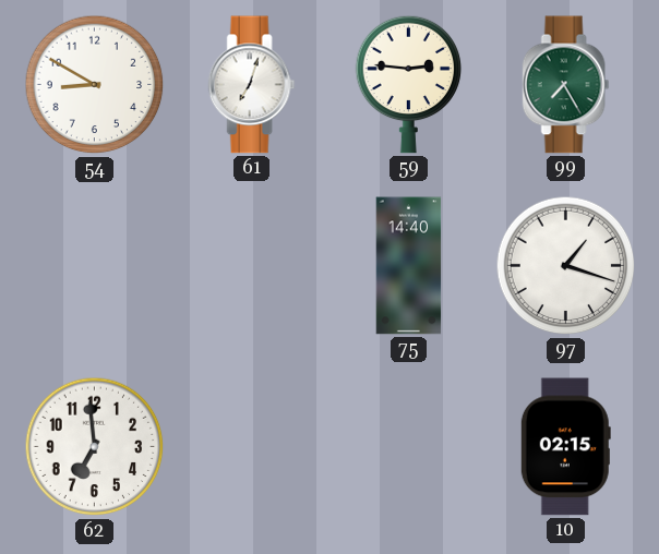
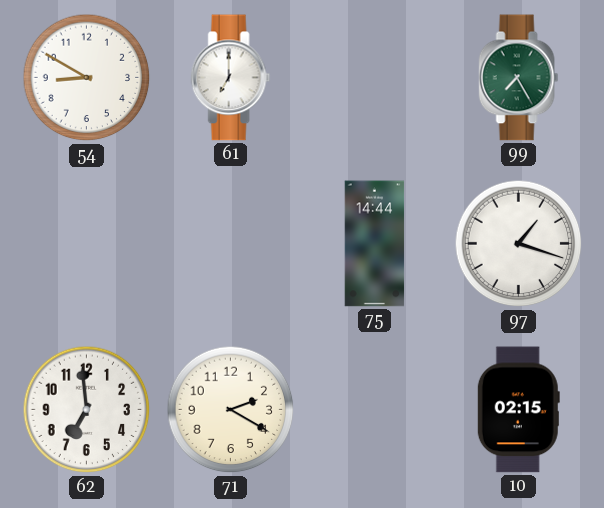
61: 7:03 -> 7:00
59: 2:46 -> none
75: 14:40 -> 14:44
71: none -> 2:20
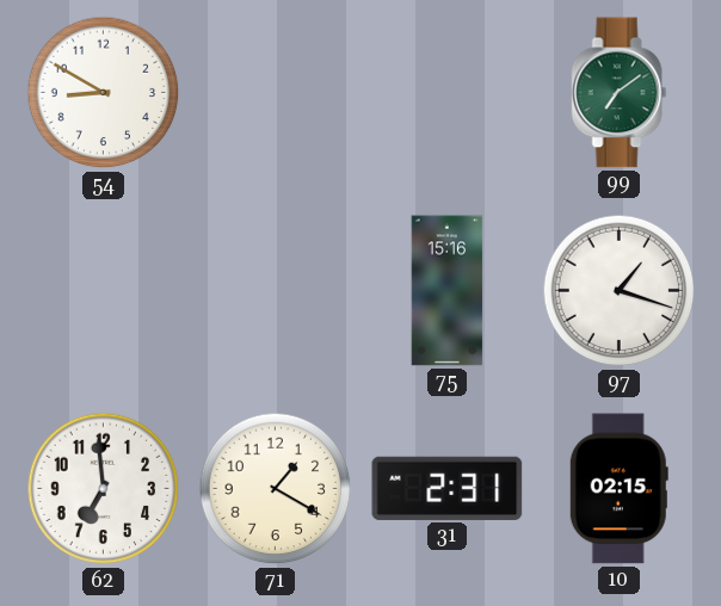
61: 7:00 -> none
99: 7:25 -> 7:09
75: 14:44 -> 15:16
71: 2:20 -> 1:20
31: none -> 2:31
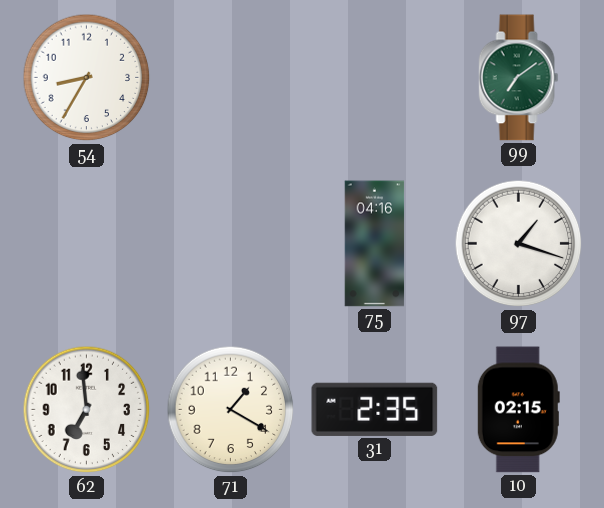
54: 8:50 -> 8:35
75: 15:16 -> 04:16
31: 2:31 -> 2:35
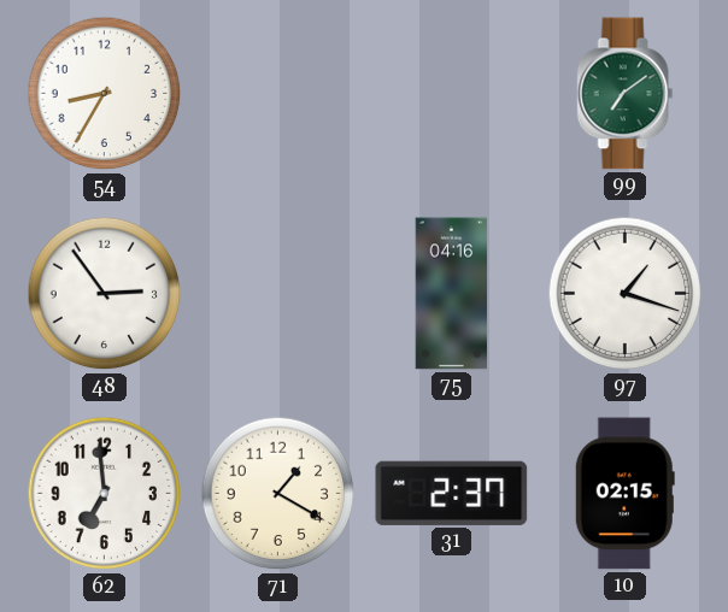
48: none -> 2:54
31: 2:35 -> 2:37
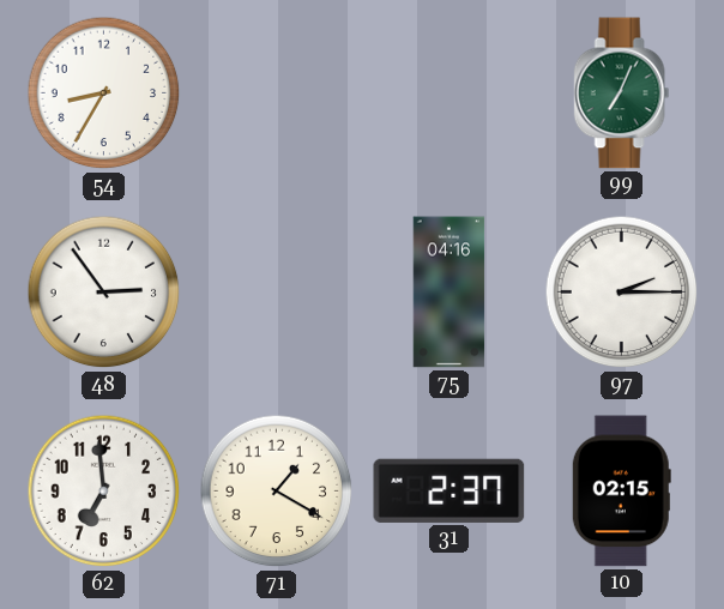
99: 7:09 -> 7:04
97: 1:18 -> 2:15
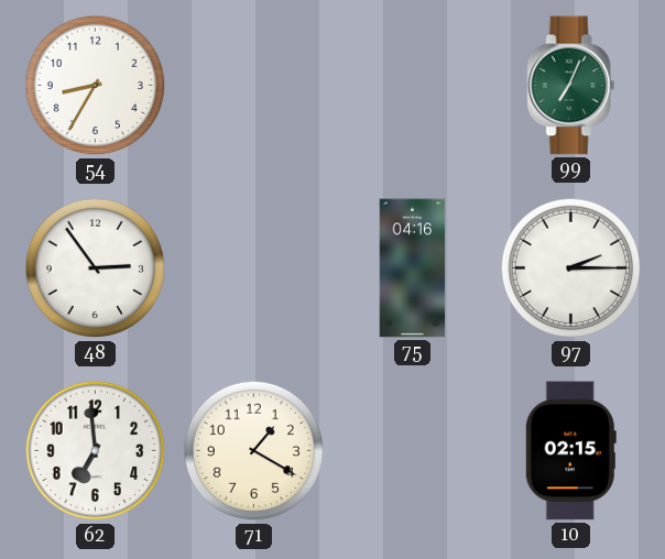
31: 2:37 -> none
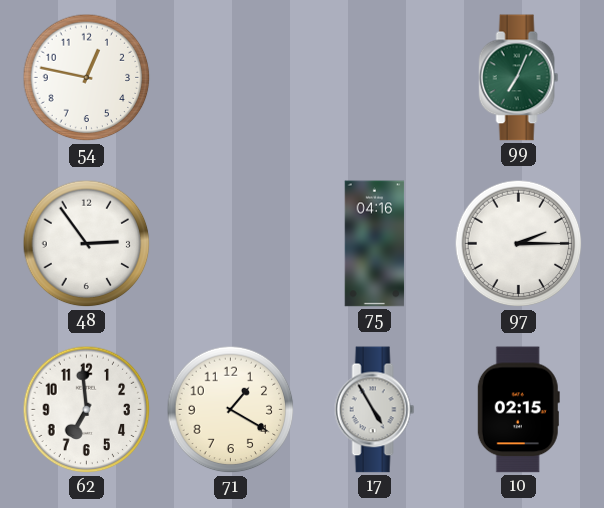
54: 8:35 -> 12:47
17: none -> 4:55
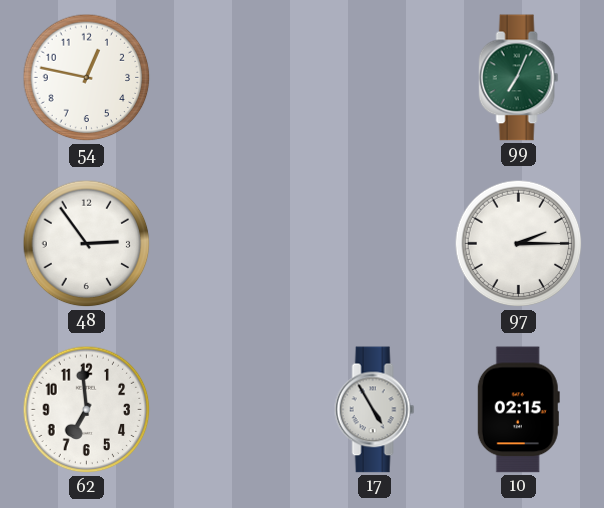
75: 04:16 -> none
71: 1:20 -> none
